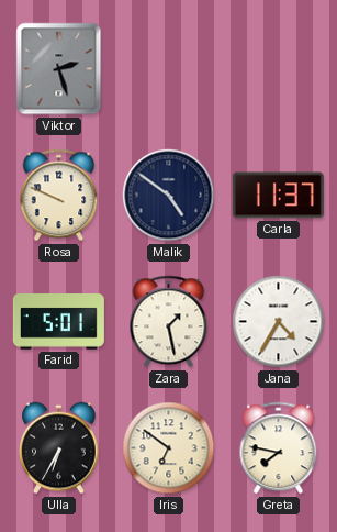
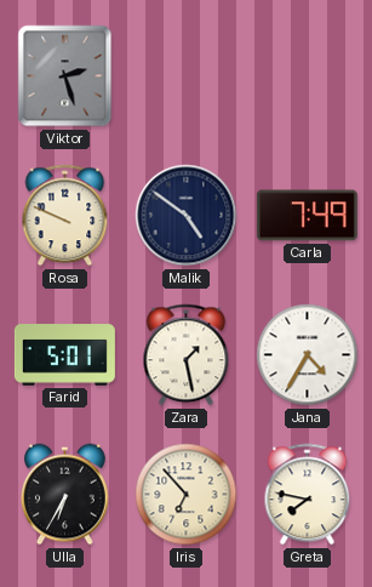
Carla: 11:37 -> 7:49
Iris: 6:51 -> 6:53
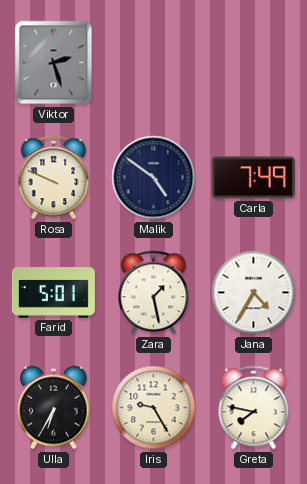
Iris: 6:53 -> 9:25
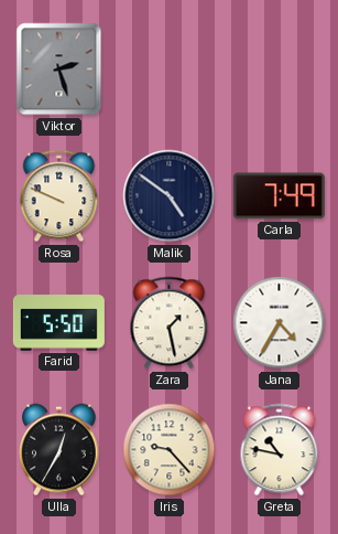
Farid: 5:01 -> 5:50
Ulla: 6:35 -> 12:35
Iris: 9:25 -> 9:23
Greta: 7:47 -> 10:47
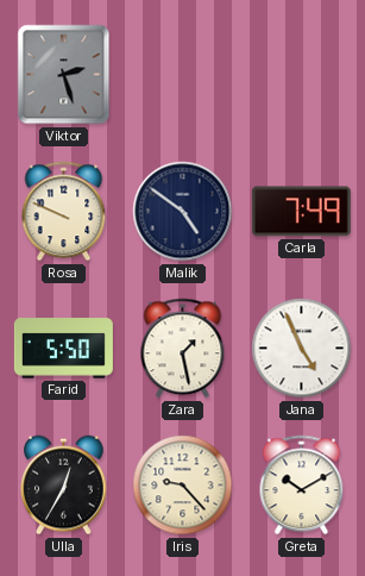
Jana: 4:35 -> 4:56
Greta: 10:47 -> 10:10
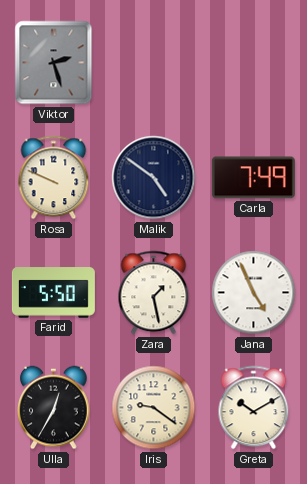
Iris: 9:23 -> 9:21
